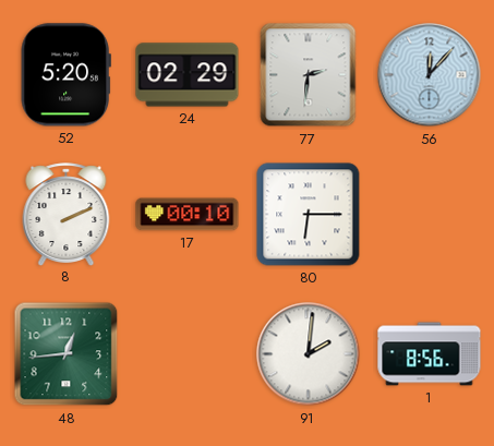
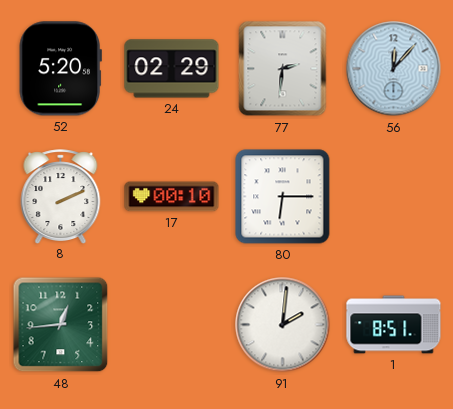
1: 8:56 -> 8:51
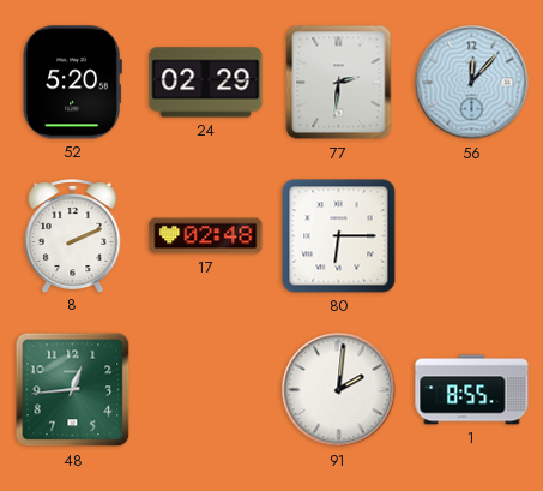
17: 00:10 -> 02:48
1: 8:51 -> 8:55
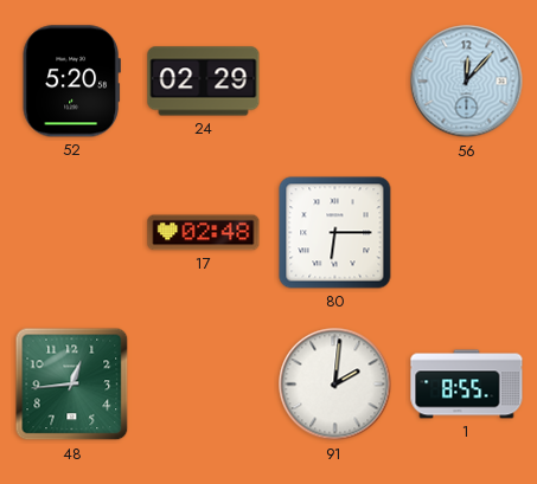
77: 2:31 -> none
8: 2:11 -> none
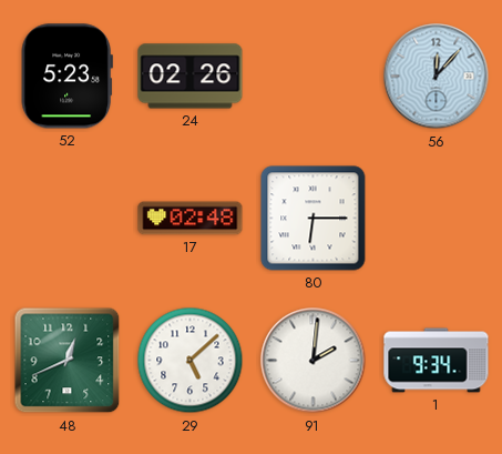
52: 5:20 -> 5:23
24: 02:29 -> 02:26
48: 12:44 -> 12:41
29: none -> 5:08
1: 8:55 -> 9:34
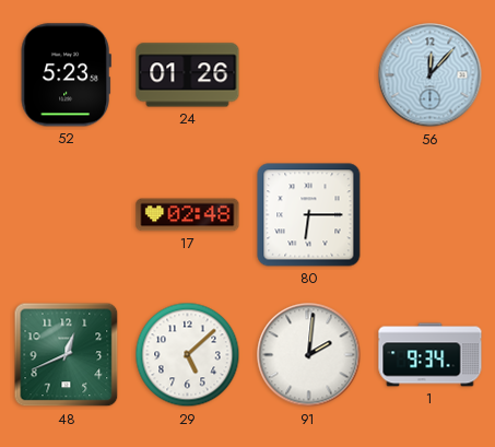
24: 02:26 -> 01:26
